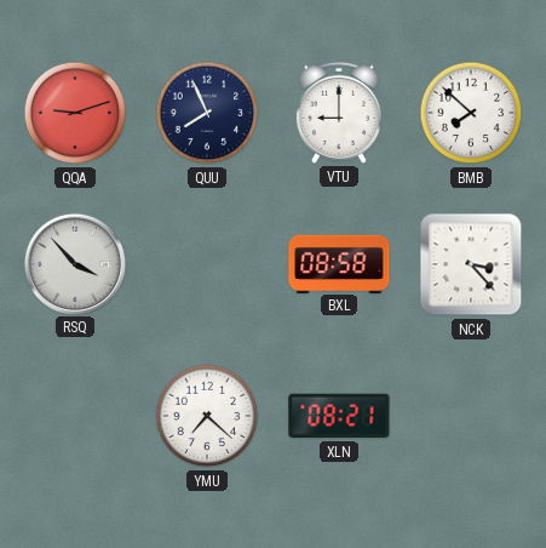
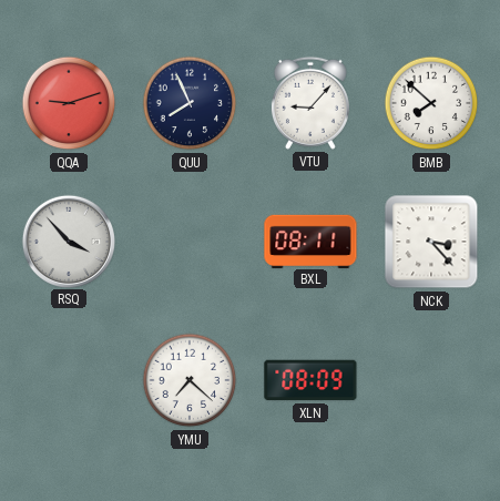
VTU: 9:00 -> 9:07
BXL: 08:58 -> 08:11
XLN: 08:21 -> 08:09
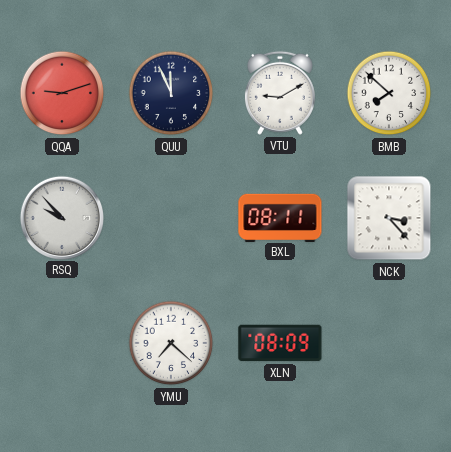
QUU: 7:56 -> 11:56
VTU: 9:07 -> 9:10
RSQ: 3:53 -> 9:53
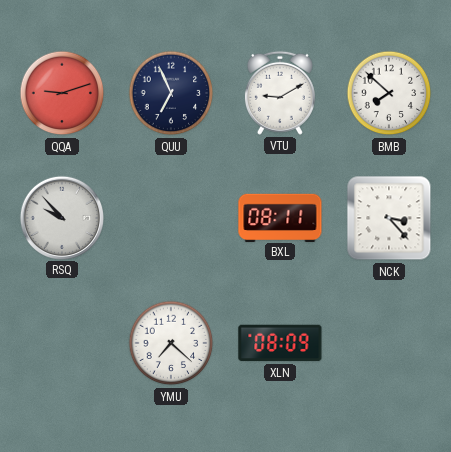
QUU: 11:56 -> 6:56
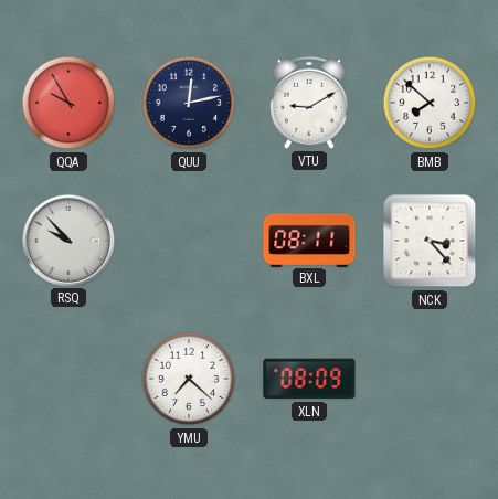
QQA: 9:12 -> 9:55
QUU: 6:56 -> 12:13
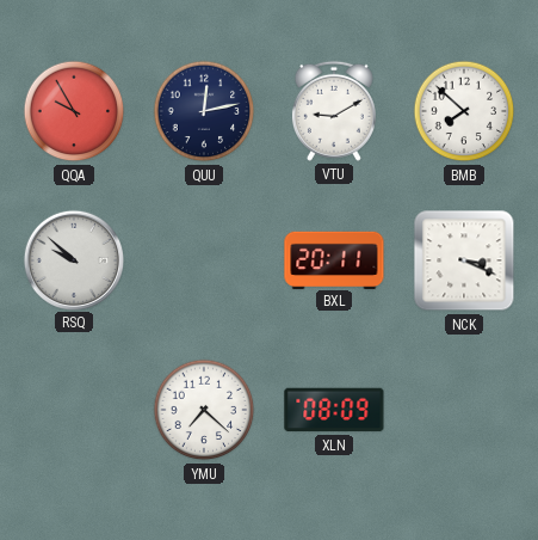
RSQ: 9:53 -> 9:52
BXL: 08:11 -> 20:11
NCK: 3:23 -> 3:19
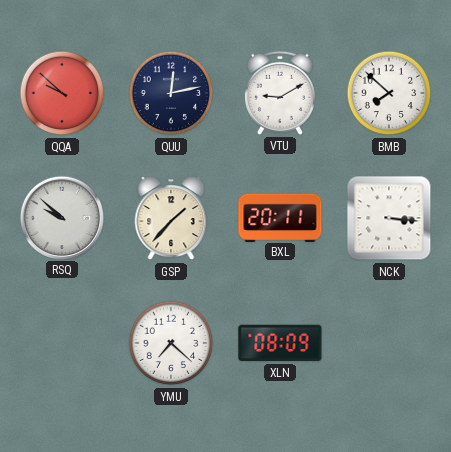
QQA: 9:55 -> 9:52
GSP: none -> 1:37
NCK: 3:19 -> 3:16
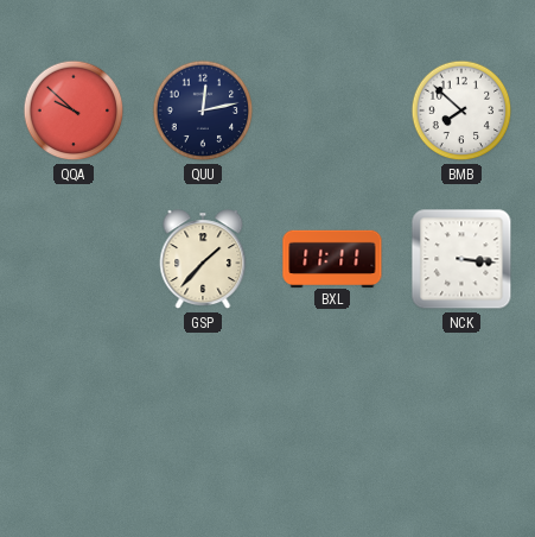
VTU: 9:10 -> none
RSQ: 9:52 -> none
BXL: 20:11 -> 11:11
YMU: 7:22 -> none
XLN: 08:09 -> none
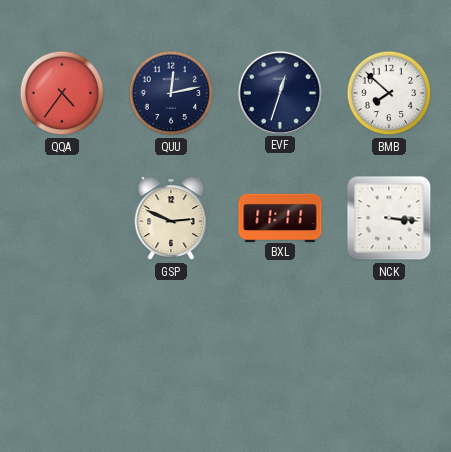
QQA: 9:52 -> 4:36
EVF: none -> 12:33
GSP: 1:37 -> 2:49
